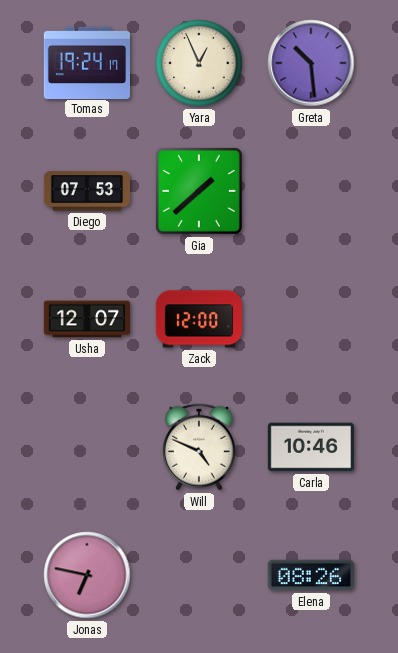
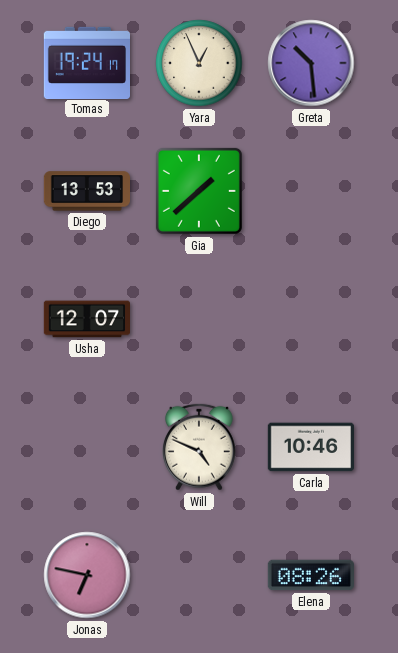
Diego: 07:53 -> 13:53
Zack: 12:00 -> none
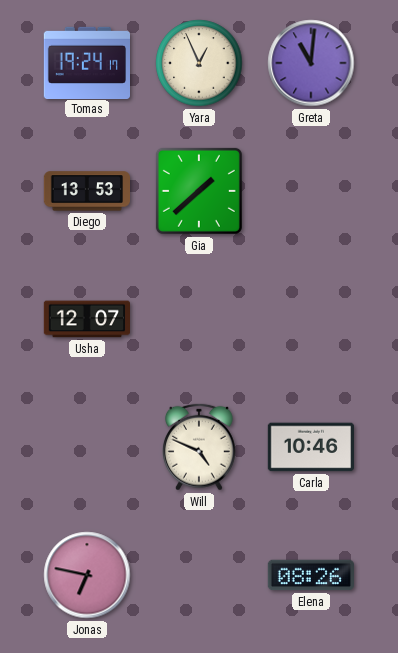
Greta: 10:29 -> 11:01
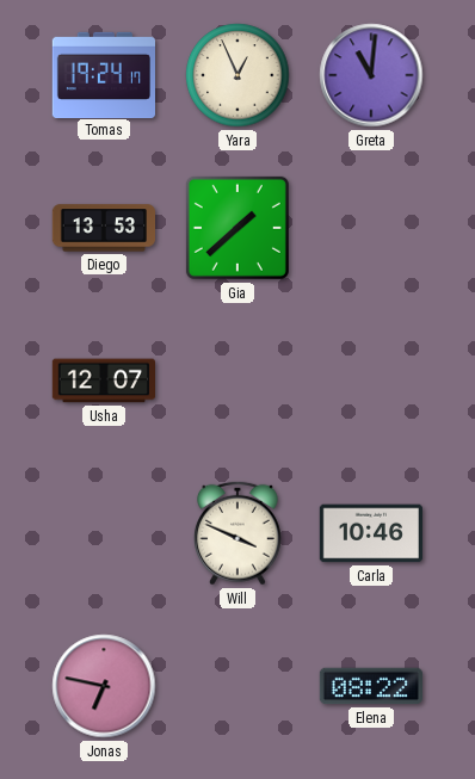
Will: 4:49 -> 3:49
Elena: 08:26 -> 08:22
